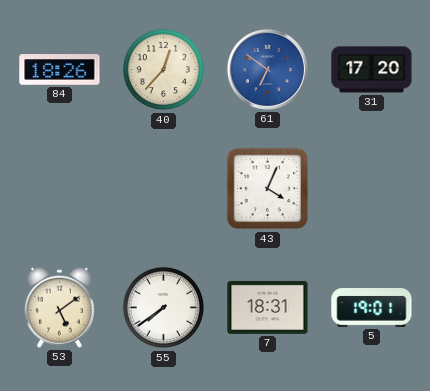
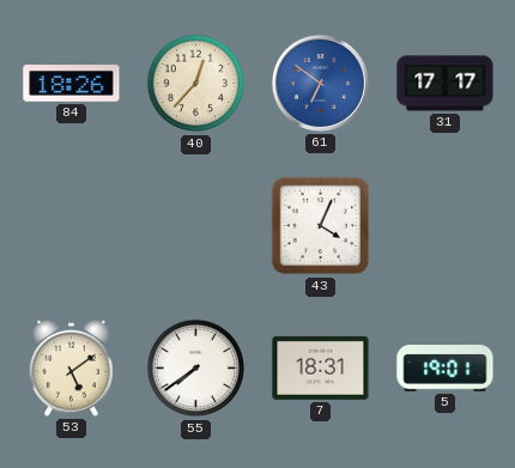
31: 17:20 -> 17:17
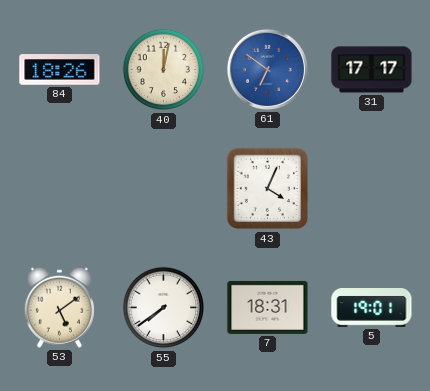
40: 12:37 -> 12:02
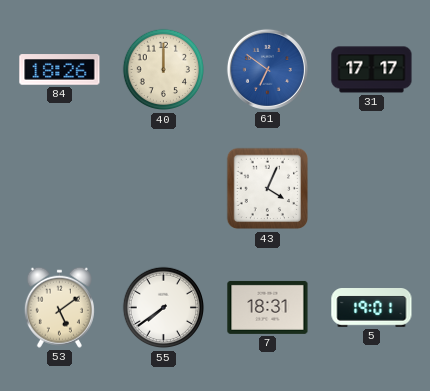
40: 12:02 -> 12:00
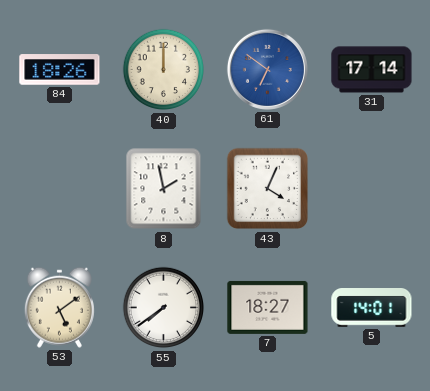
31: 17:17 -> 17:14
8: none -> 1:58
7: 18:31 -> 18:27
5: 19:01 -> 14:01
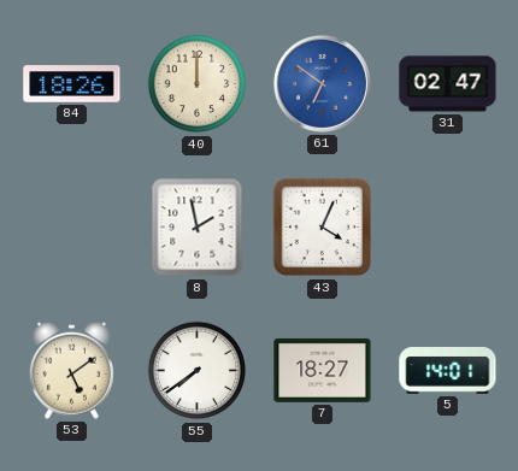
31: 17:14 -> 02:47
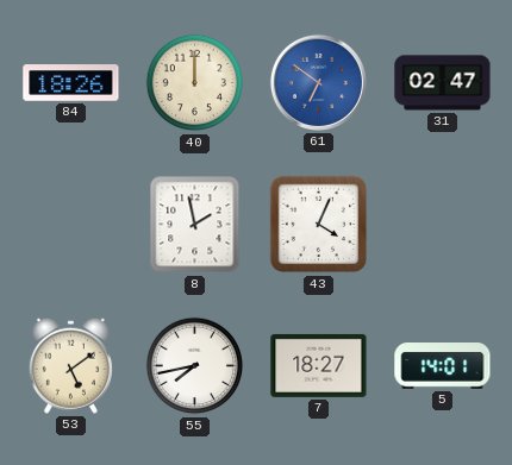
55: 7:39 -> 7:43
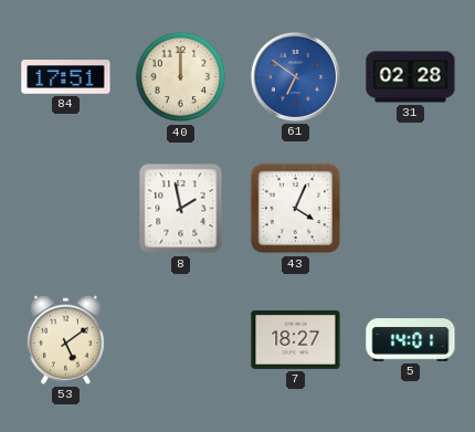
84: 18:26 -> 17:51
31: 02:47 -> 02:28
55: 7:43 -> none
